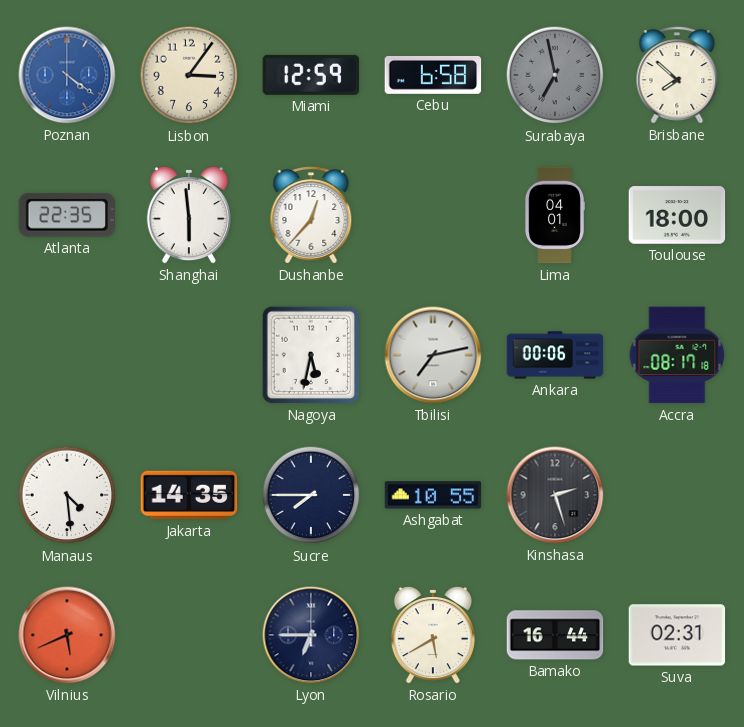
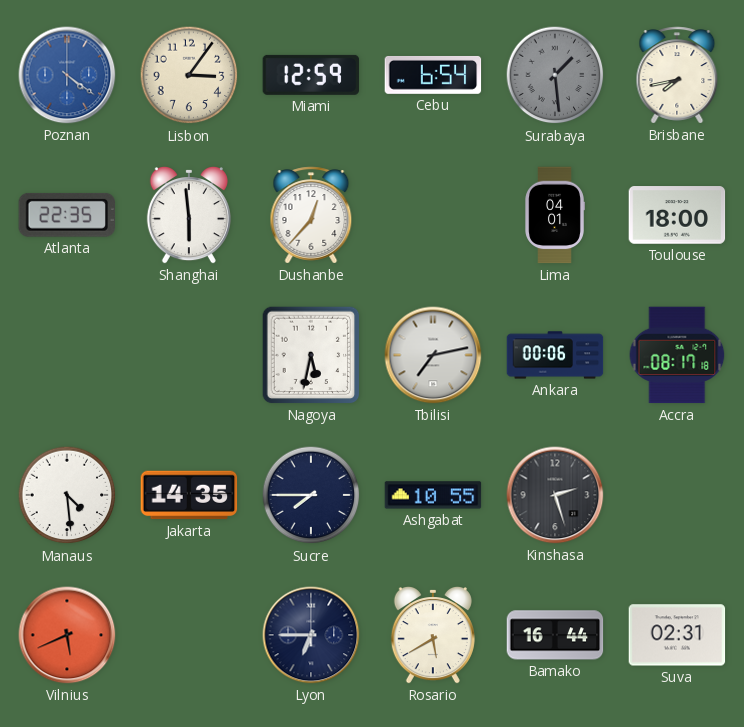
Cebu: 6:58 -> 6:54
Surabaya: 6:58 -> 1:29
Brisbane: 7:52 -> 7:43
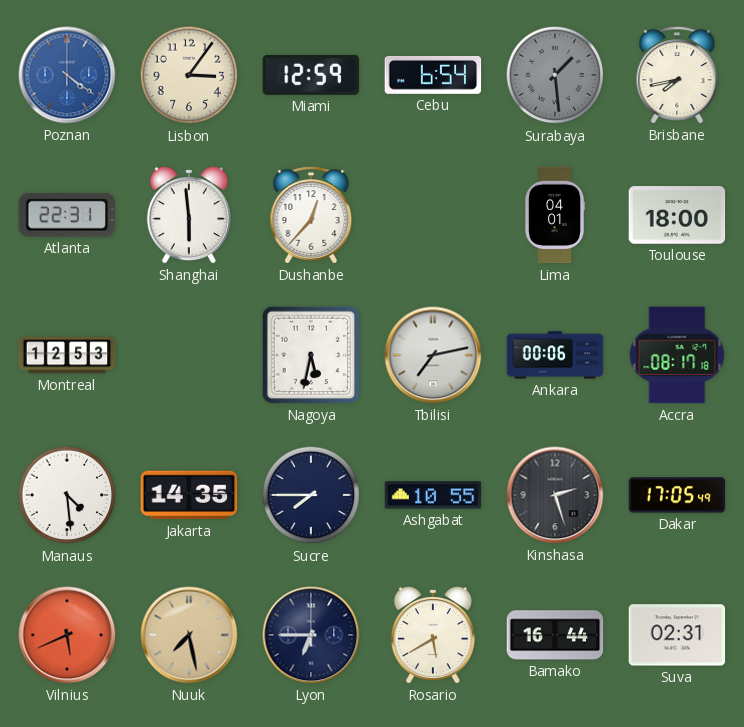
Atlanta: 22:35 -> 22:31
Montreal: none -> 12:53
Dakar: none -> 17:05
Nuuk: none -> 7:28
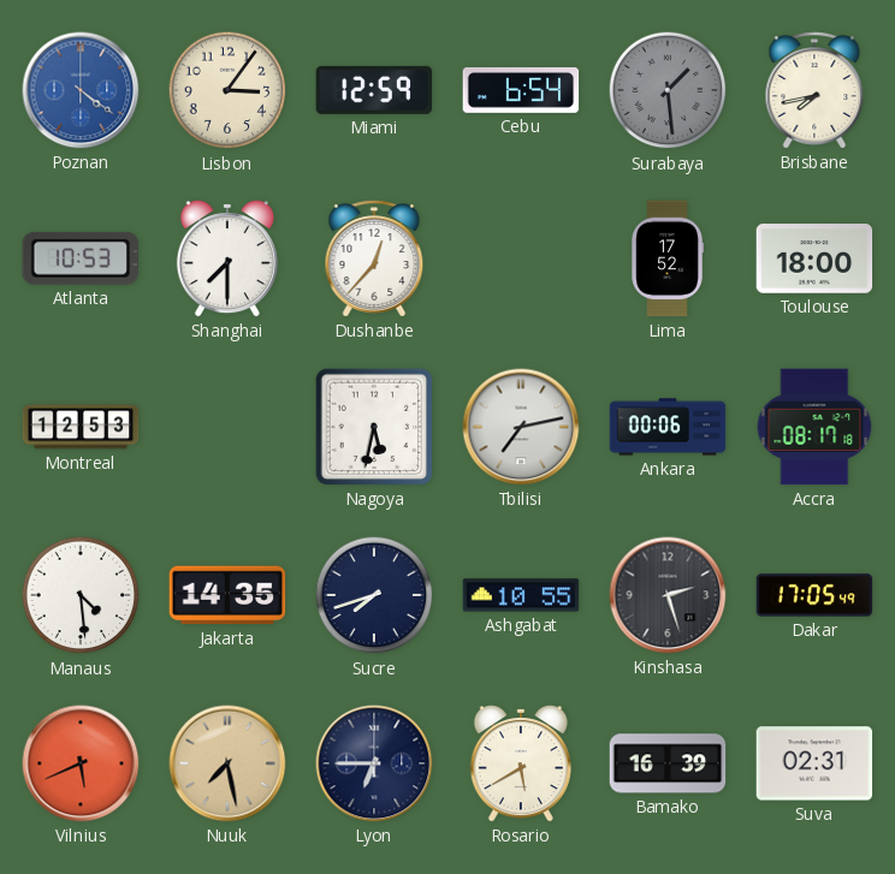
Atlanta: 22:31 -> 10:53
Shanghai: 5:59 -> 7:30
Lima: 04:01 -> 17:52
Sucre: 7:45 -> 7:42
Bamako: 16:44 -> 16:39
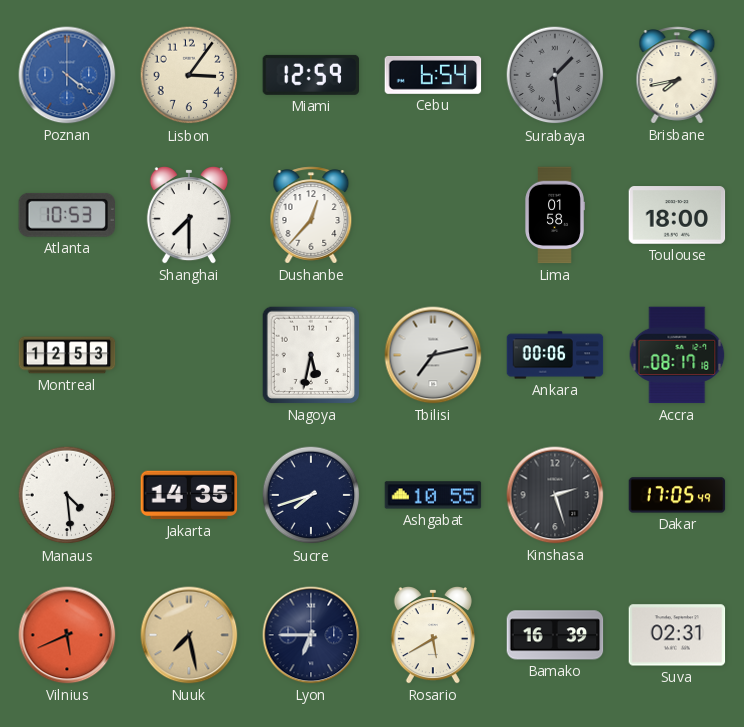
Lima: 17:52 -> 01:58
